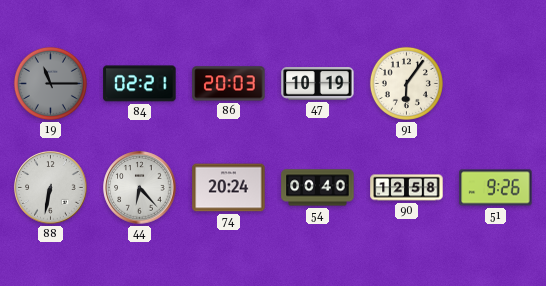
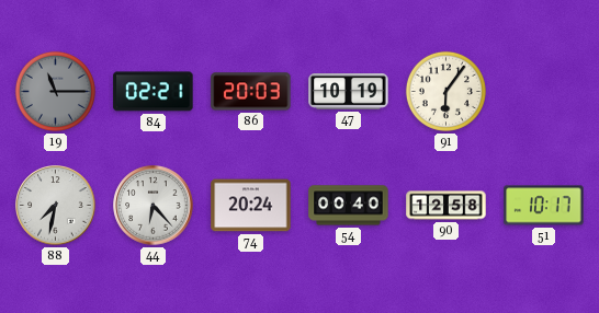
88: 6:32 -> 7:32
51: 9:26 -> 10:17
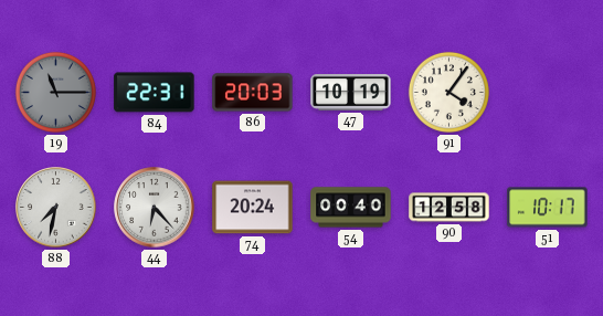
84: 02:21 -> 22:31
91: 6:06 -> 4:06
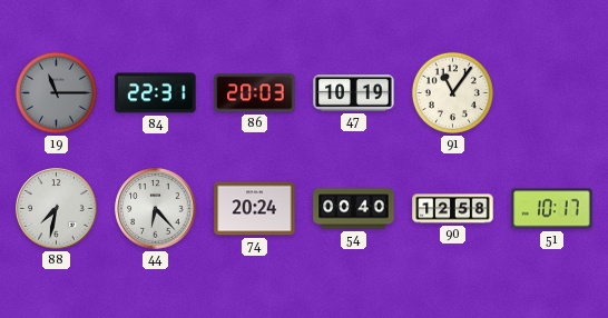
91: 4:06 -> 11:06
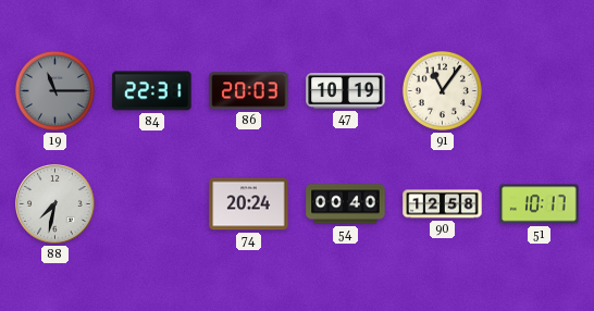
44: 6:23 -> none
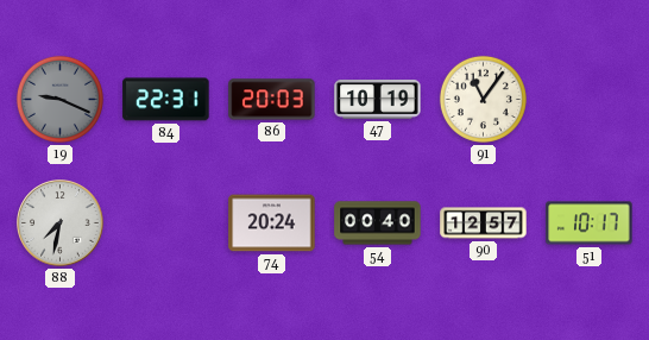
19: 11:15 -> 9:19
90: 12:58 -> 12:57
